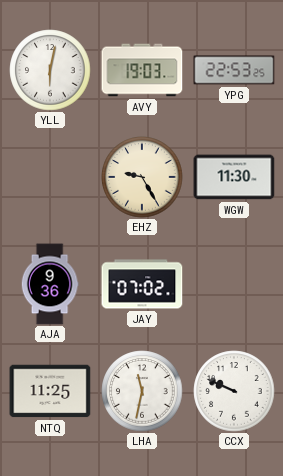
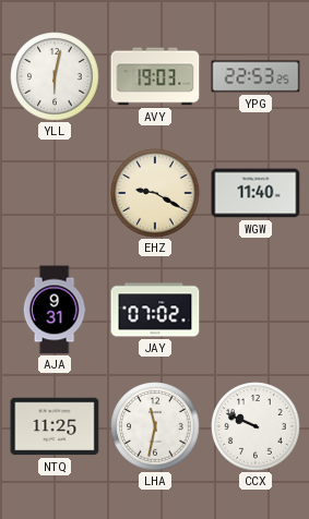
EHZ: 9:25 -> 9:20
WGW: 11:30 -> 11:40
AJA: 9:36 -> 9:31
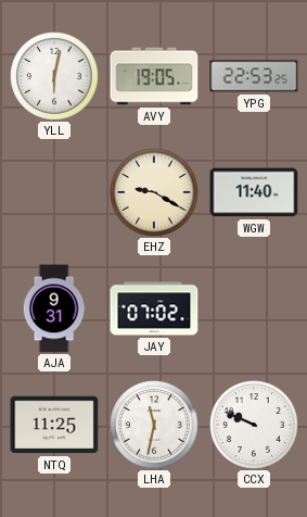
AVY: 19:03 -> 19:05
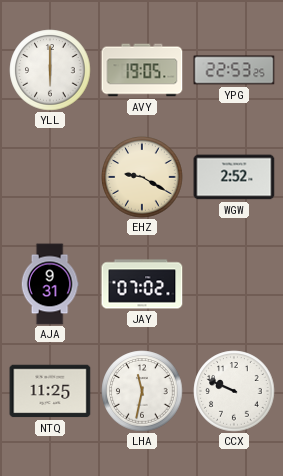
YLL: 6:02 -> 6:00
WGW: 11:40 -> 2:52
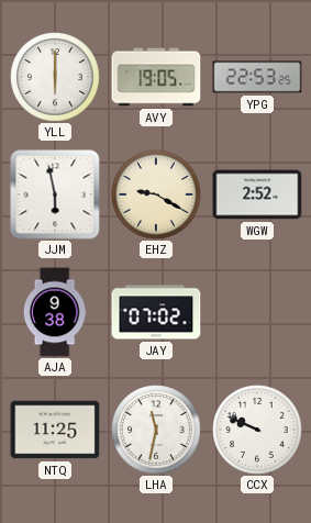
JJM: none -> 5:58
AJA: 9:31 -> 9:38
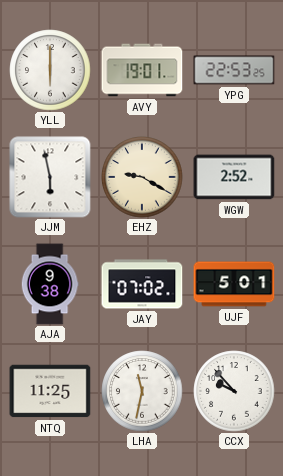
AVY: 19:05 -> 19:01
UJF: none -> 5:01
CCX: 9:49 -> 9:53
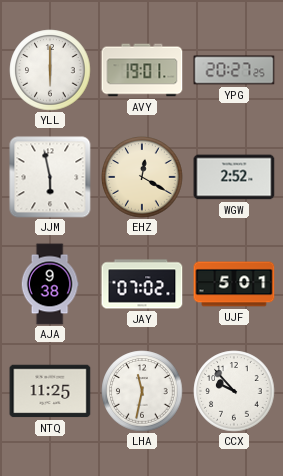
YPG: 22:53 -> 20:27
EHZ: 9:20 -> 12:20
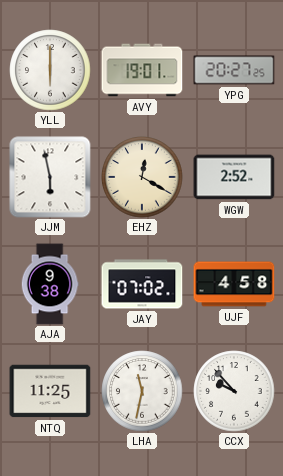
UJF: 5:01 -> 4:58
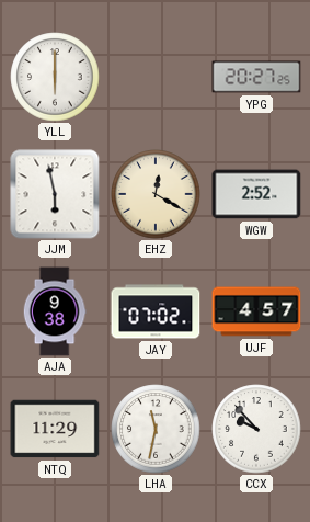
AVY: 19:01 -> none
UJF: 4:58 -> 4:57
NTQ: 11:25 -> 11:29
